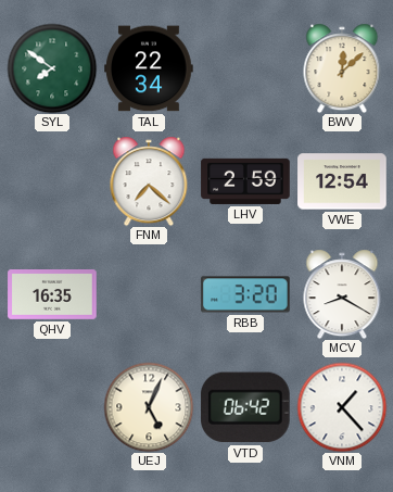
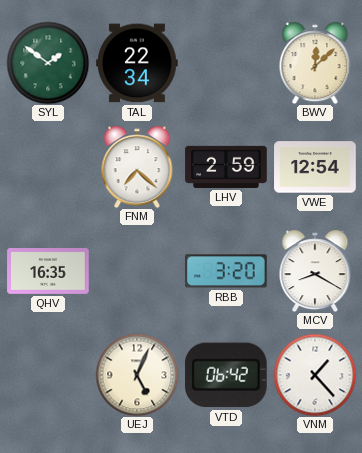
SYL: 7:51 -> 1:51
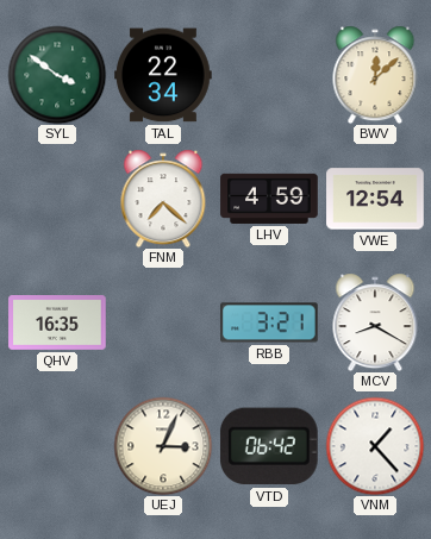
SYL: 1:51 -> 3:51
LHV: 2:59 -> 4:59
RBB: 3:20 -> 3:21
UEJ: 5:04 -> 3:04
